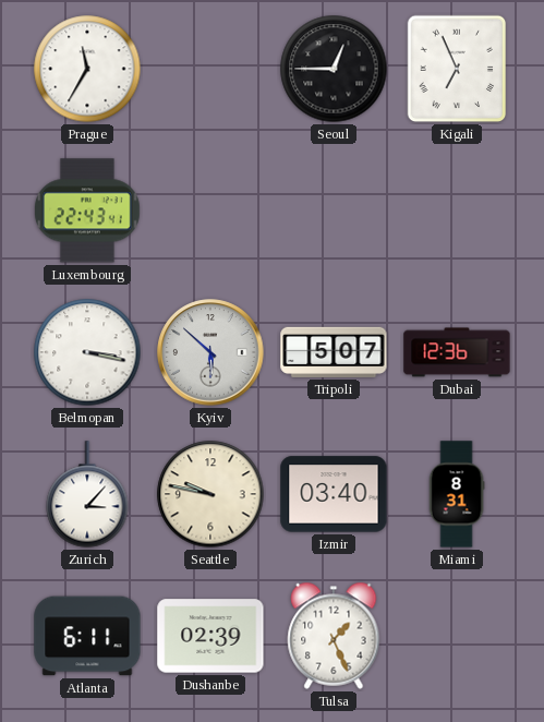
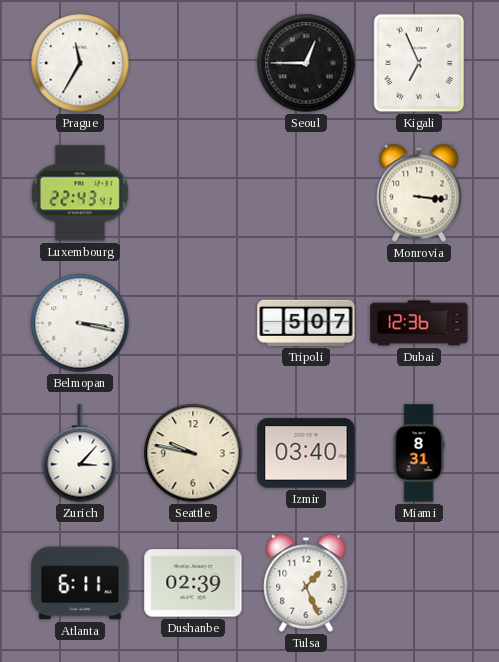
Monrovia: none -> 3:16
Kyiv: 5:52 -> none
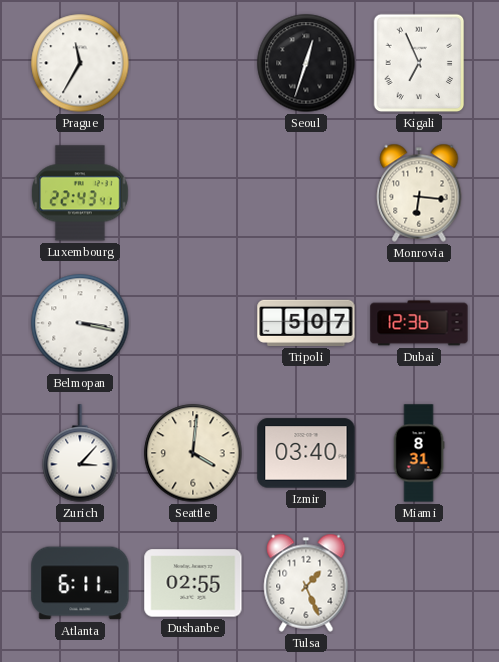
Seoul: 12:45 -> 12:33
Monrovia: 3:16 -> 6:16
Seattle: 9:47 -> 4:01
Dushanbe: 02:39 -> 02:55
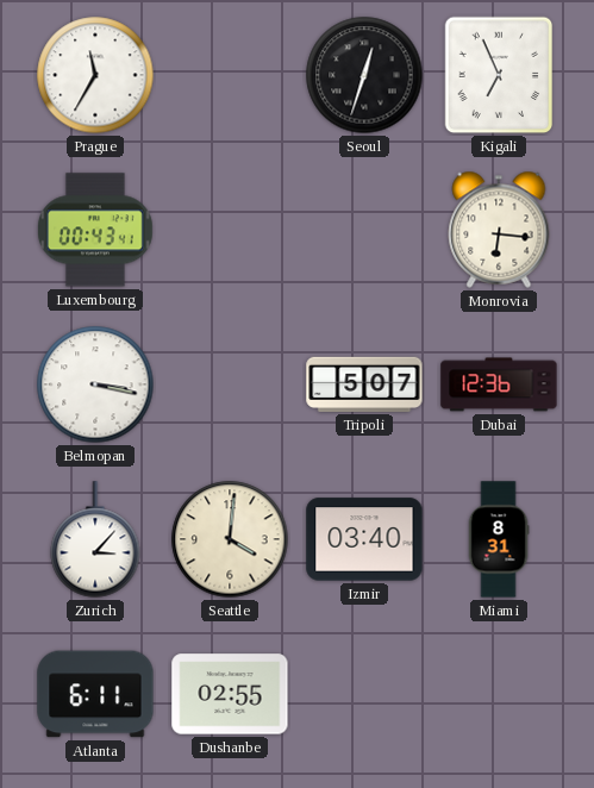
Luxembourg: 22:43 -> 00:43
Tulsa: 1:26 -> none
